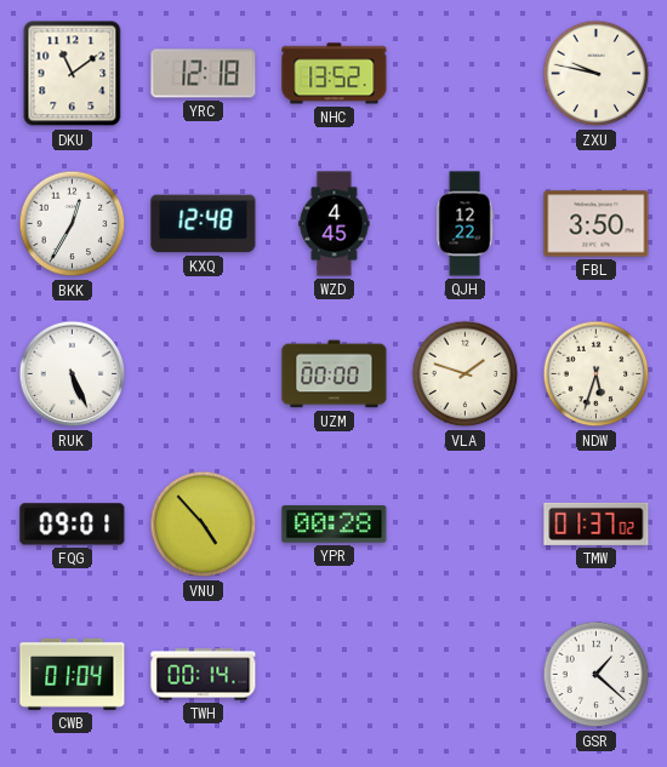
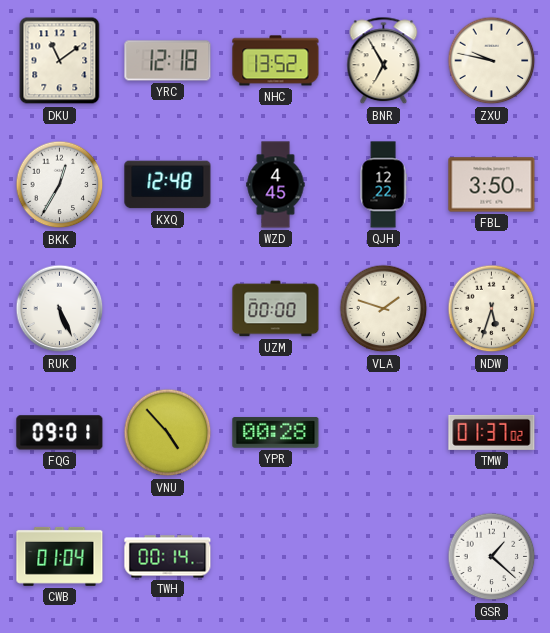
BNR: none -> 6:55
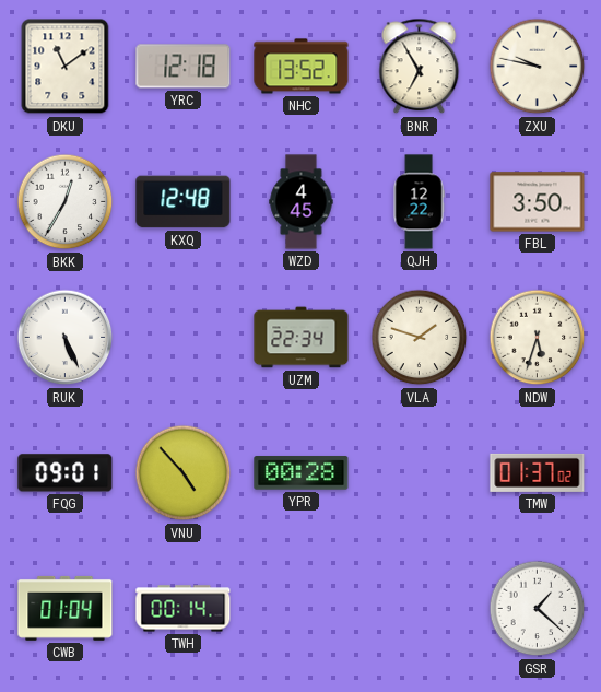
UZM: 00:00 -> 22:34
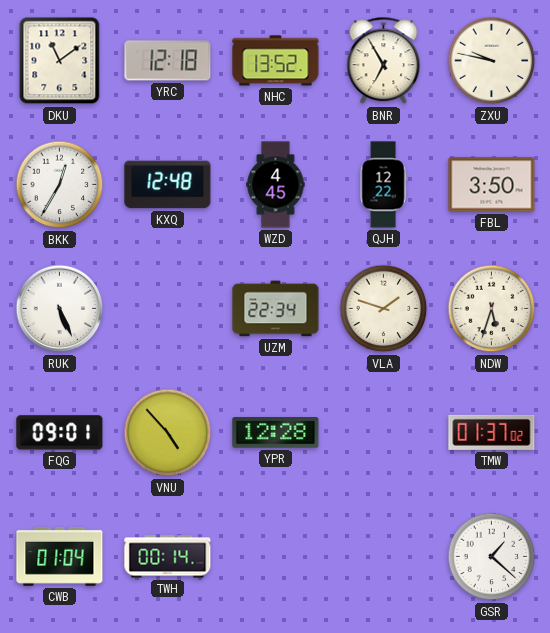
YPR: 00:28 -> 12:28
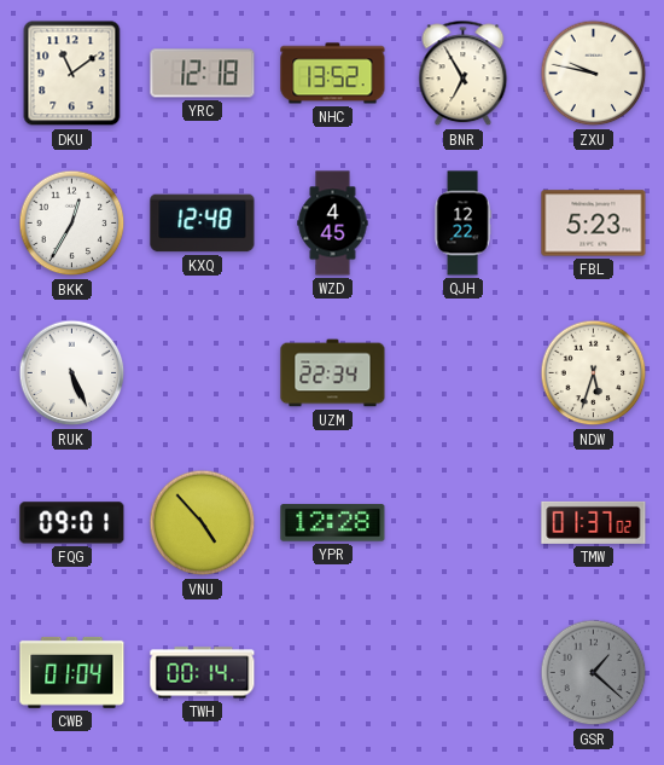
FBL: 3:50 -> 5:23
VLA: 1:48 -> none
GSR dial: white -> grey
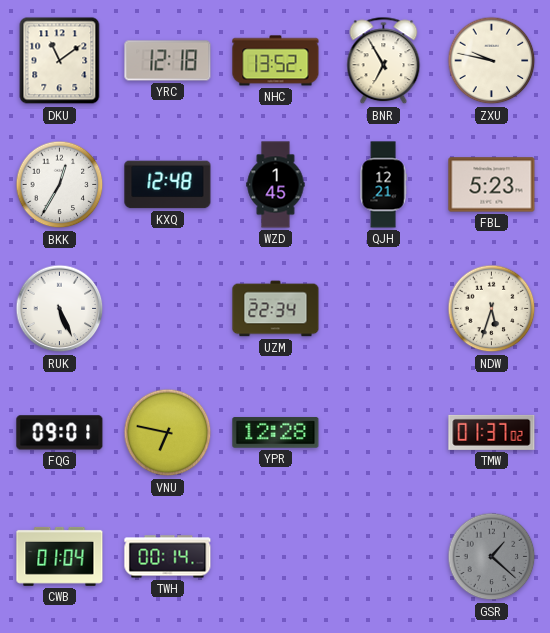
WZD: 4:45 -> 1:45
QJH: 12:22 -> 12:21
VNU: 4:53 -> 6:47
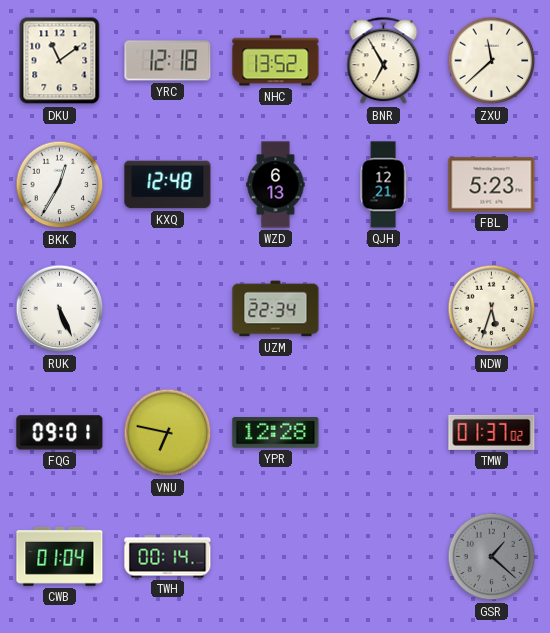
ZXU: 9:47 -> 11:38
WZD: 1:45 -> 6:13
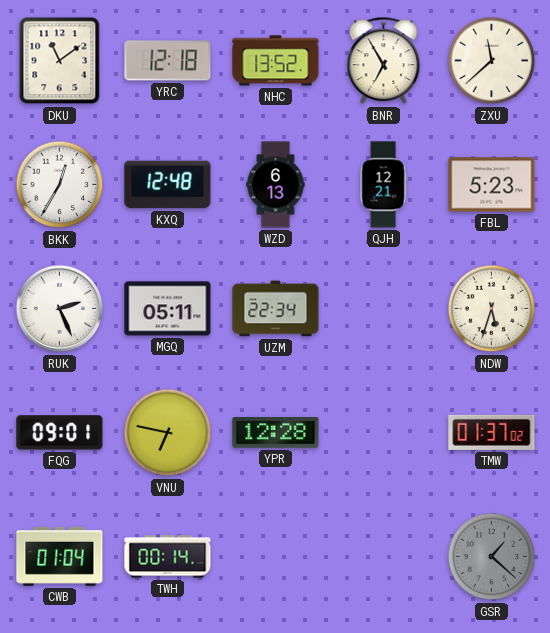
RUK: 5:26 -> 2:26
MGQ: none -> 05:11
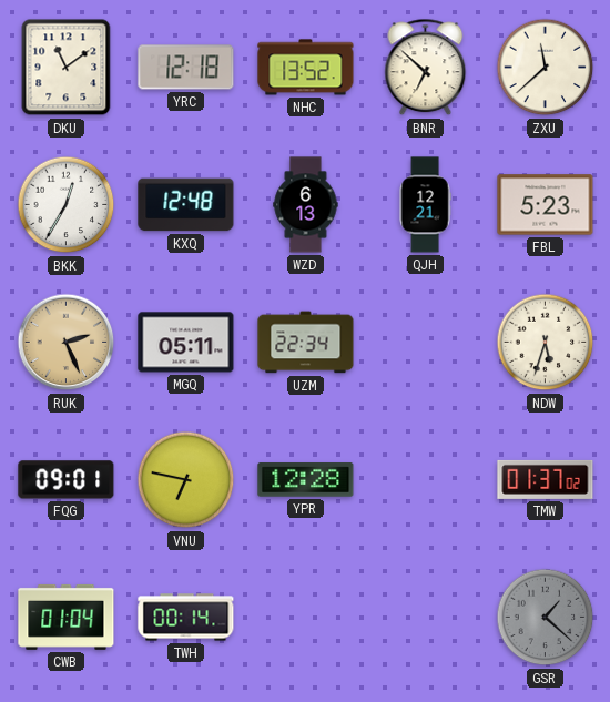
BNR: 6:55 -> 6:52
RUK dial: white -> champagne
